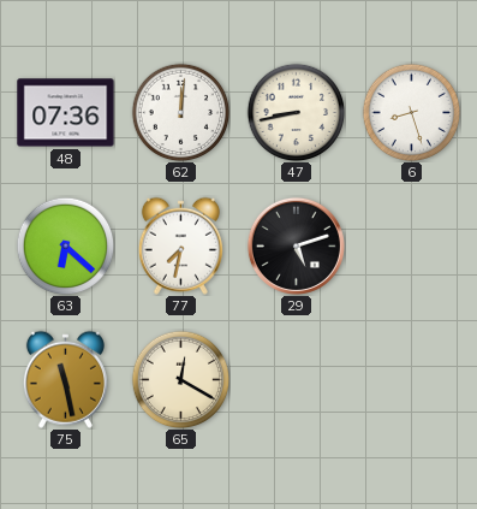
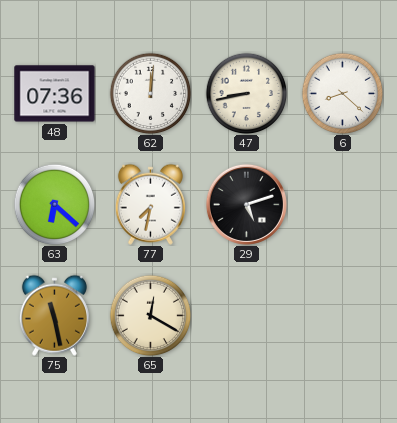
6: 8:27 -> 8:22
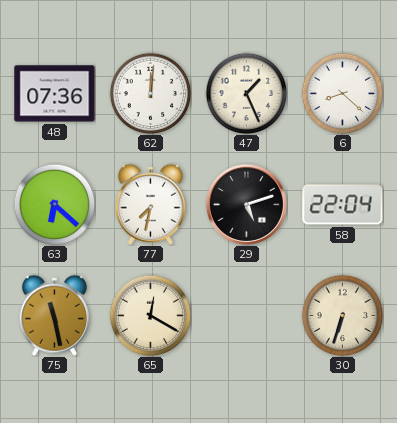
47: 8:43 -> 1:26
58: none -> 22:04
30: none -> 6:33
